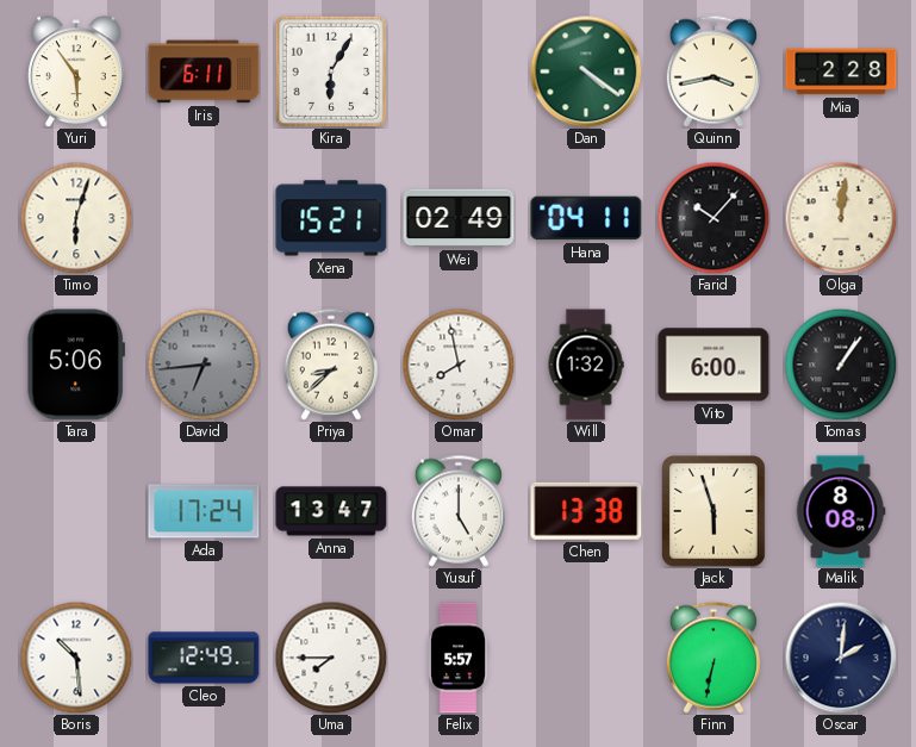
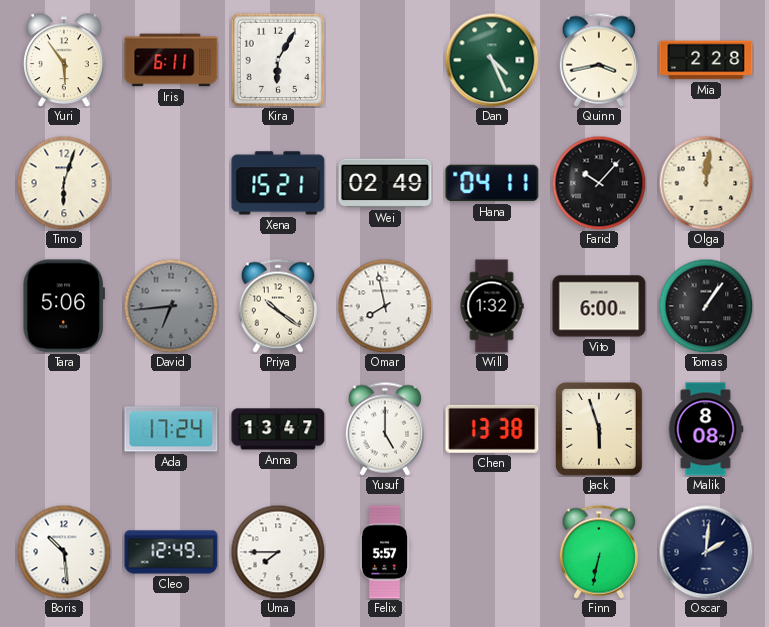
Dan: 4:21 -> 4:26
Priya: 8:38 -> 10:21
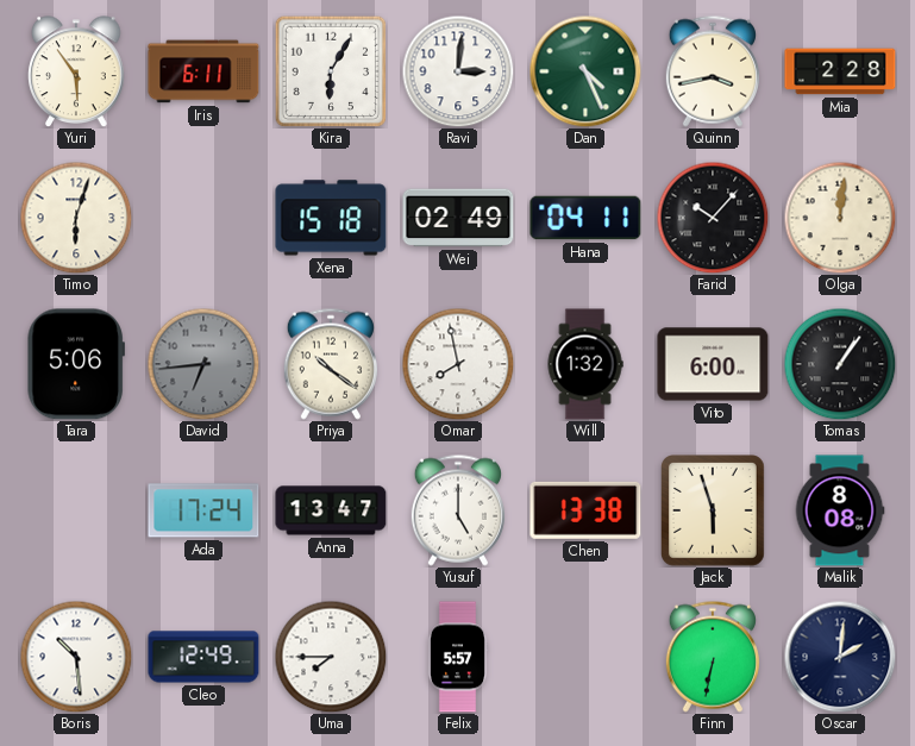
Ravi: none -> 3:01
Xena: 15:21 -> 15:18
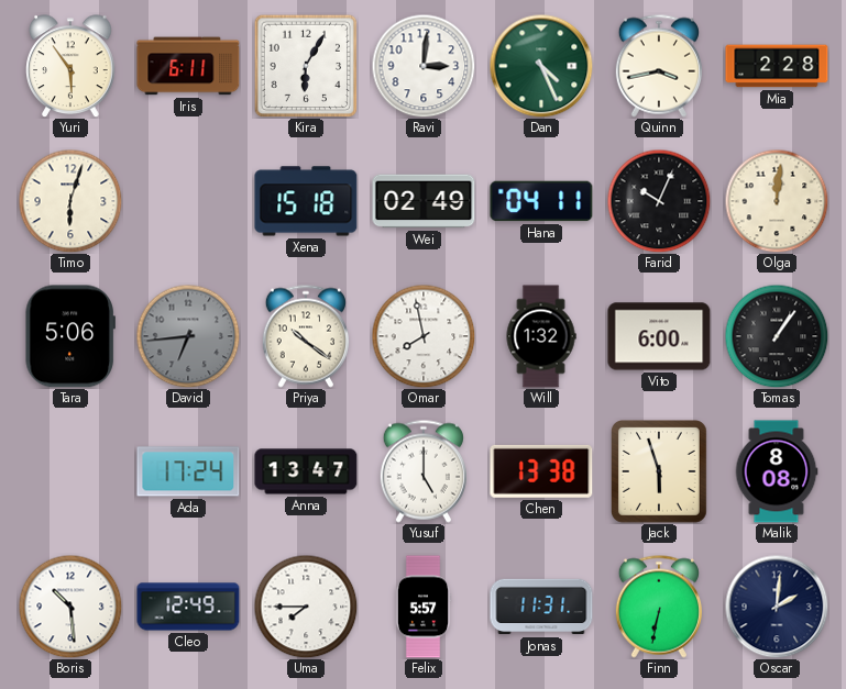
Farid: 10:07 -> 10:04
Jonas: none -> 11:31
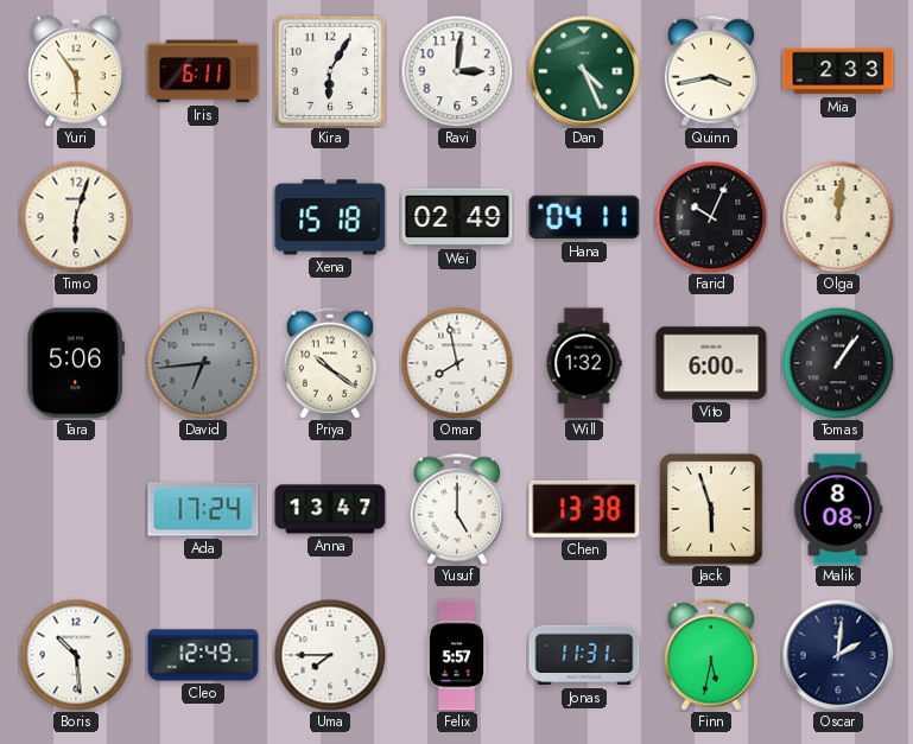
Mia: 2:28 -> 2:33
Finn: 6:32 -> 5:32
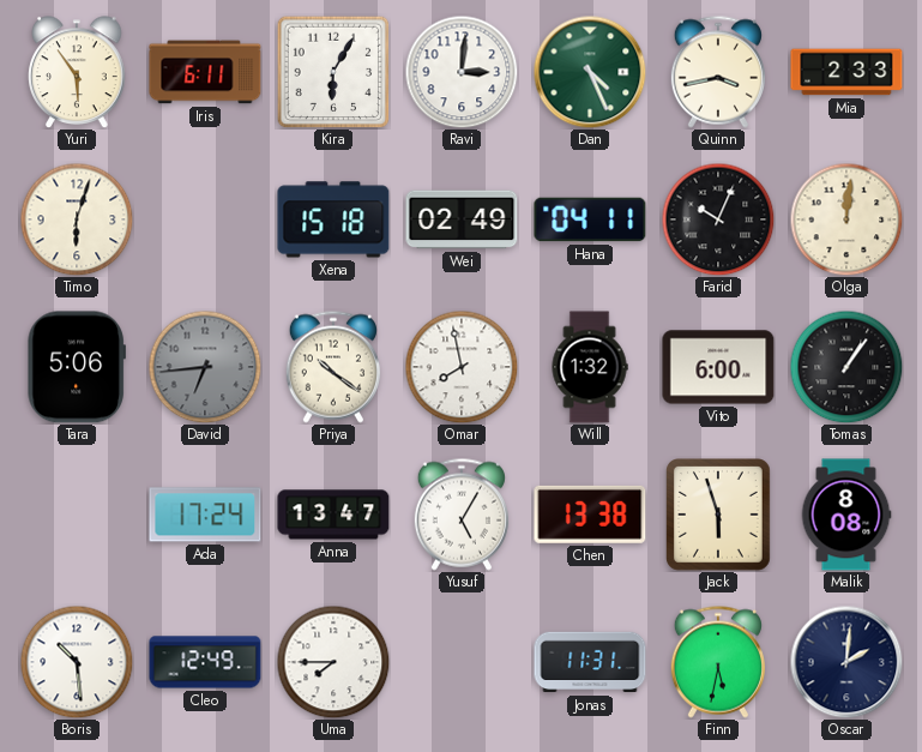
Yusuf: 5:00 -> 5:05
Felix: 5:57 -> none
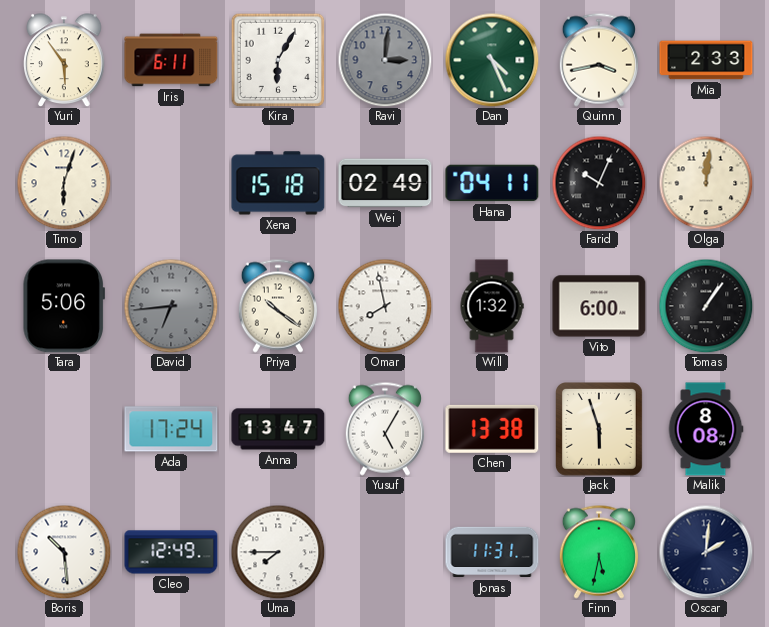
Ravi dial: white -> grey
